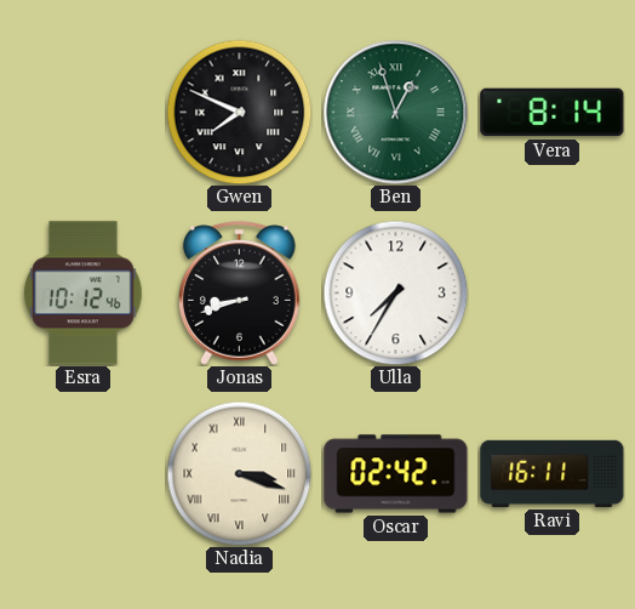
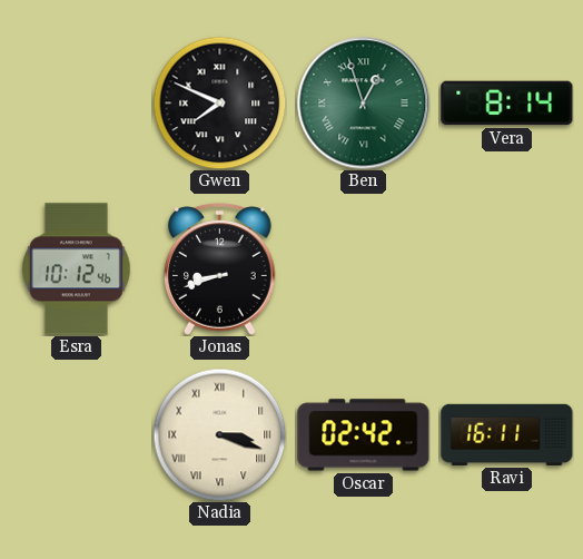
Ulla: 7:35 -> none
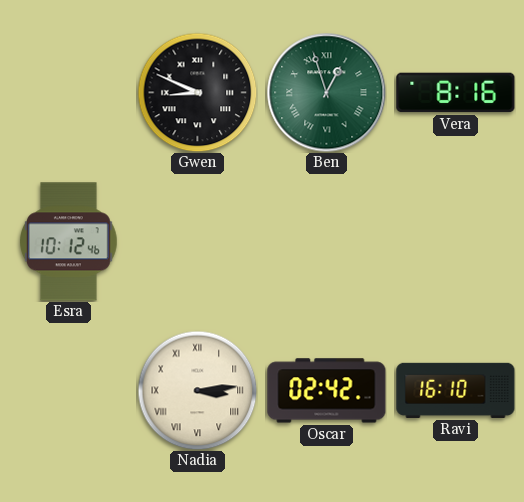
Gwen: 7:49 -> 8:49
Vera: 8:14 -> 8:16
Jonas: 8:42 -> none
Nadia: 3:18 -> 3:14
Ravi: 16:11 -> 16:10
